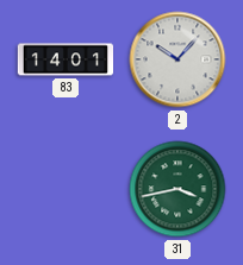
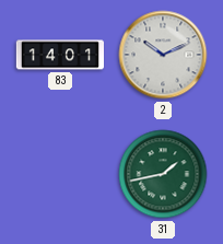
2: 10:07 -> 10:11
31: 3:43 -> 1:43
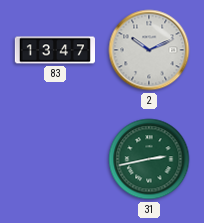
83: 14:01 -> 13:47
31: 1:43 -> 2:43
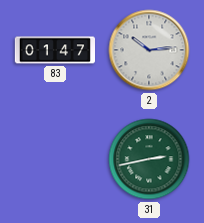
83: 13:47 -> 01:47
2: 10:11 -> 10:14
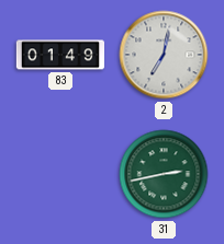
83: 01:47 -> 01:49
2: 10:14 -> 7:02
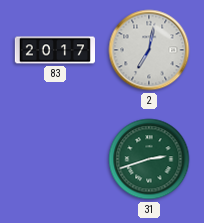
83: 01:49 -> 20:17
31: 2:43 -> 2:42
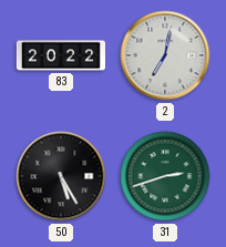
83: 20:17 -> 20:22
50: none -> 5:25
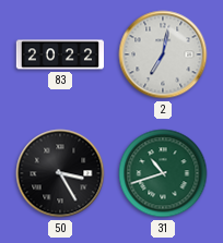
50: 5:25 -> 3:25
31: 2:42 -> 10:42
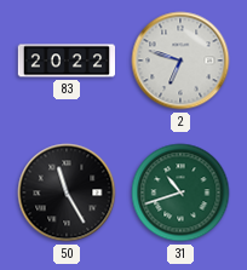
2: 7:02 -> 6:48
50: 3:25 -> 11:25
